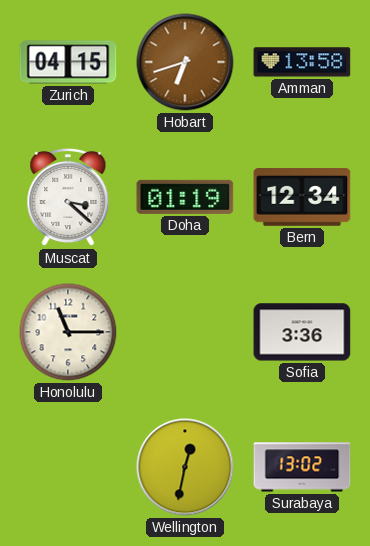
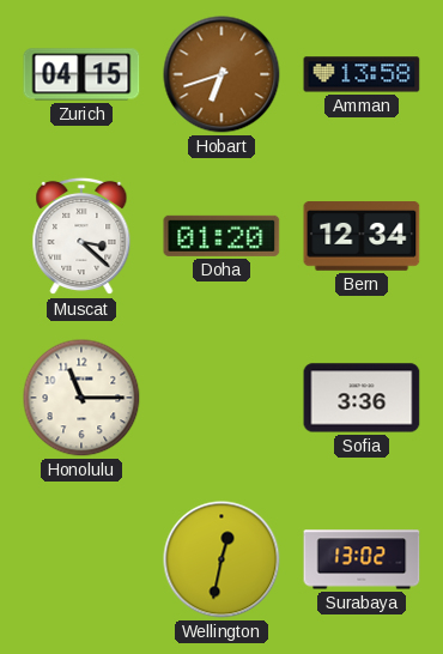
Doha: 01:19 -> 01:20
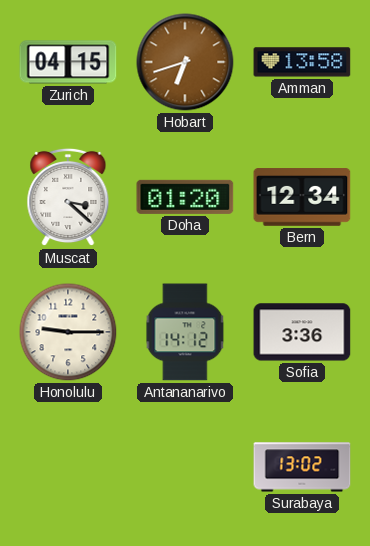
Honolulu: 11:15 -> 9:15
Antananarivo: none -> 14:12
Wellington: 12:32 -> none
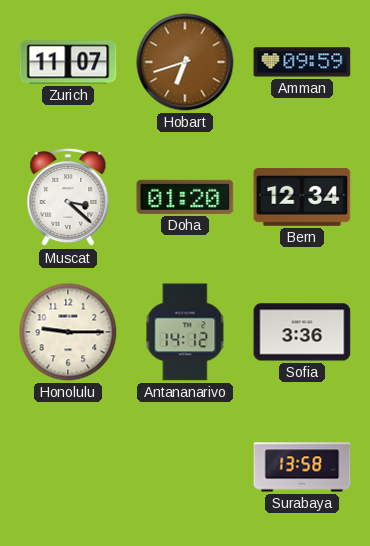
Zurich: 04:15 -> 11:07
Amman: 13:58 -> 09:59
Surabaya: 13:02 -> 13:58
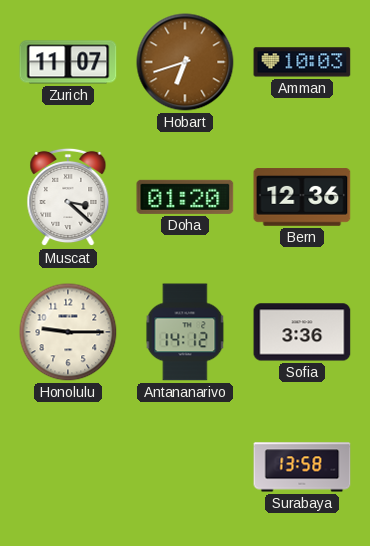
Amman: 09:59 -> 10:03
Bern: 12:34 -> 12:36
